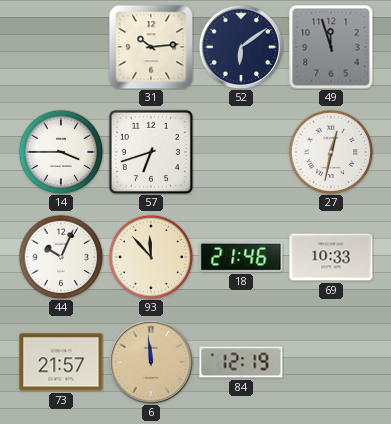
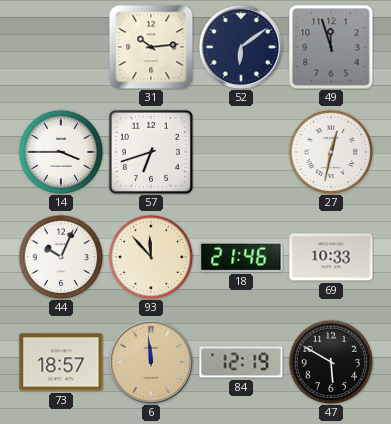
73: 21:57 -> 18:57
47: none -> 5:50
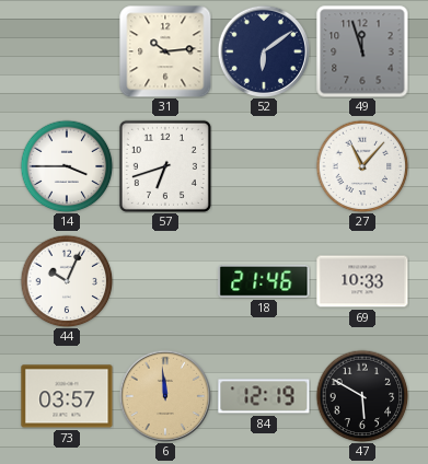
27: 12:32 -> 11:07
93: 11:53 -> none
73: 18:57 -> 03:57
